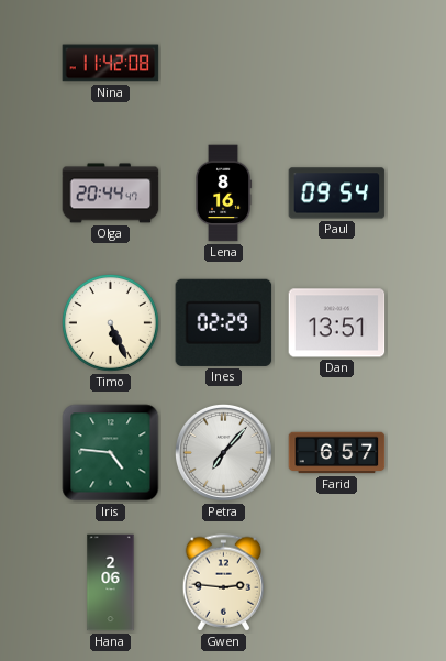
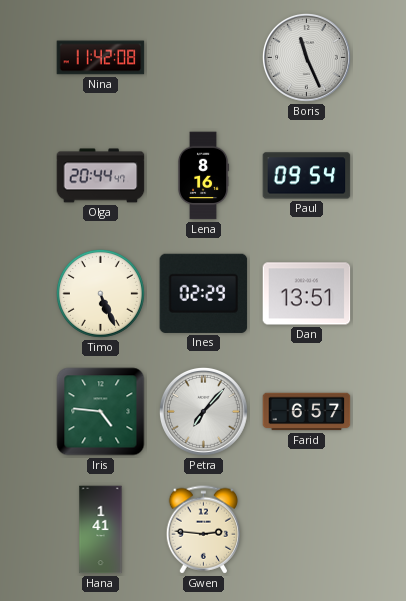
Boris: none -> 11:26
Hana: 2:06 -> 1:41
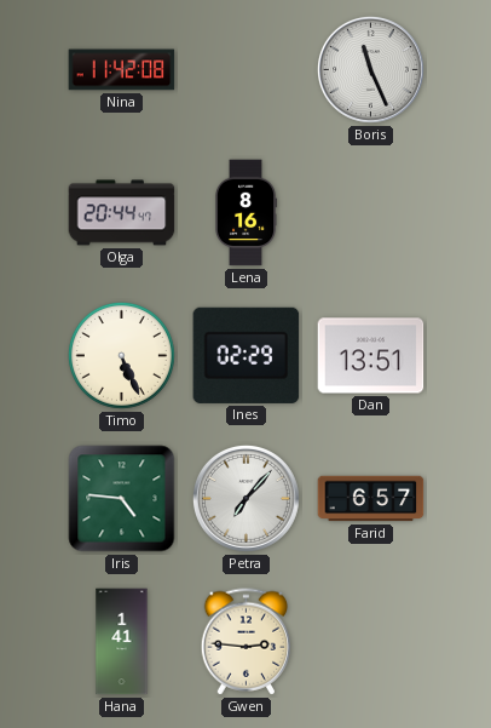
Paul: 09:54 -> none
